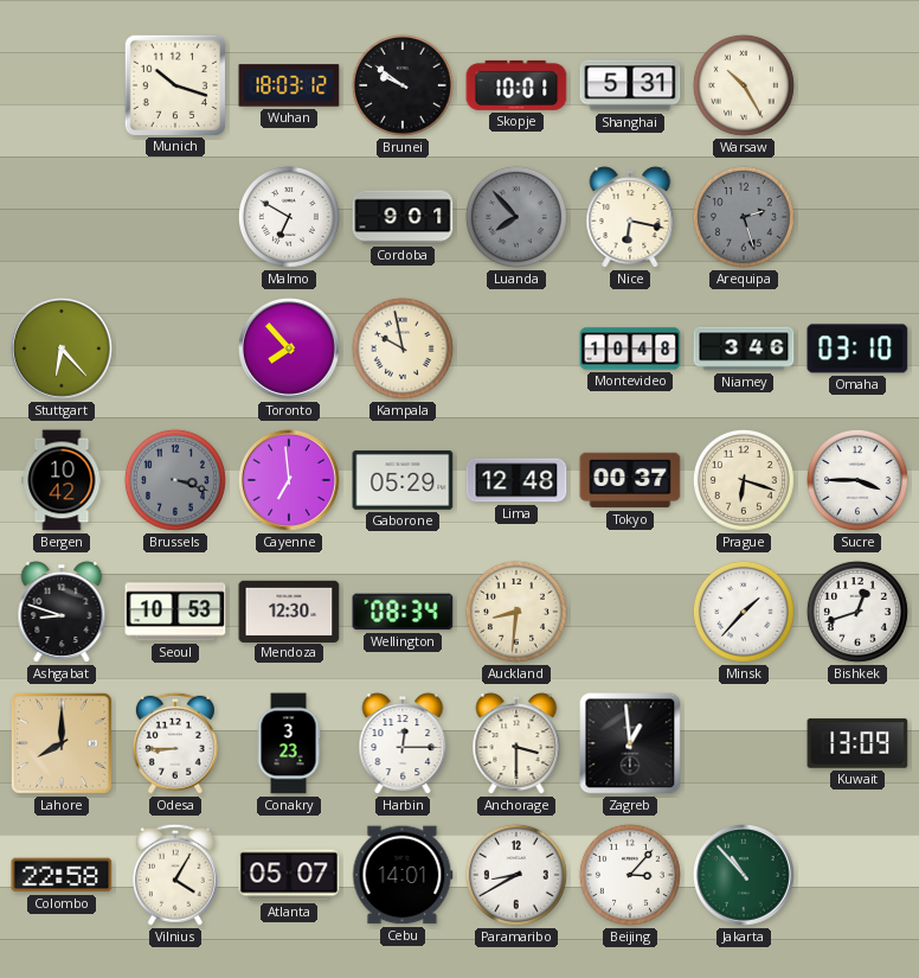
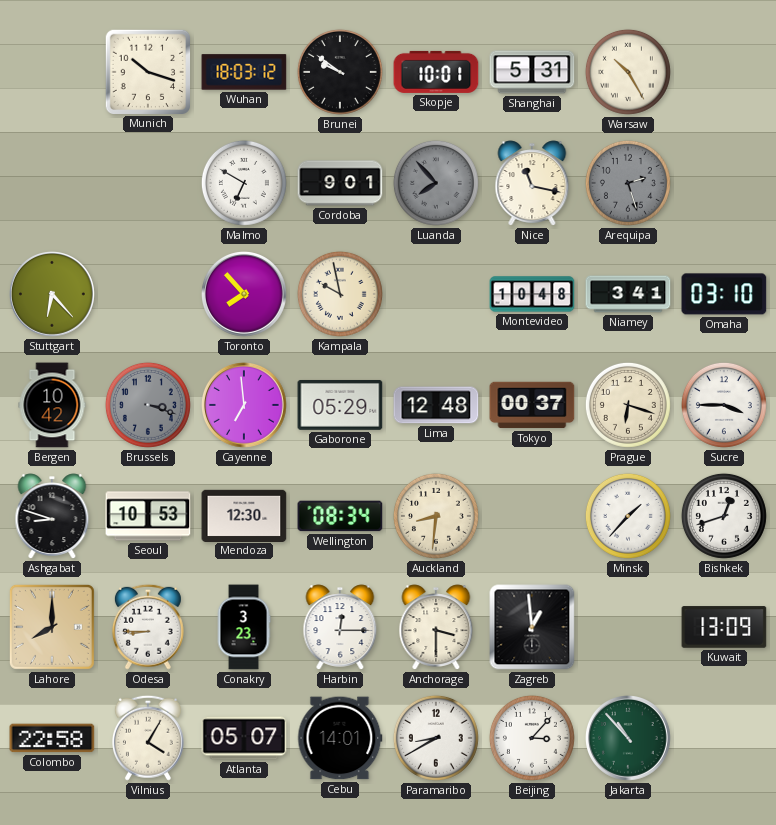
Nice: 6:17 -> 11:17
Niamey: 3:46 -> 3:41
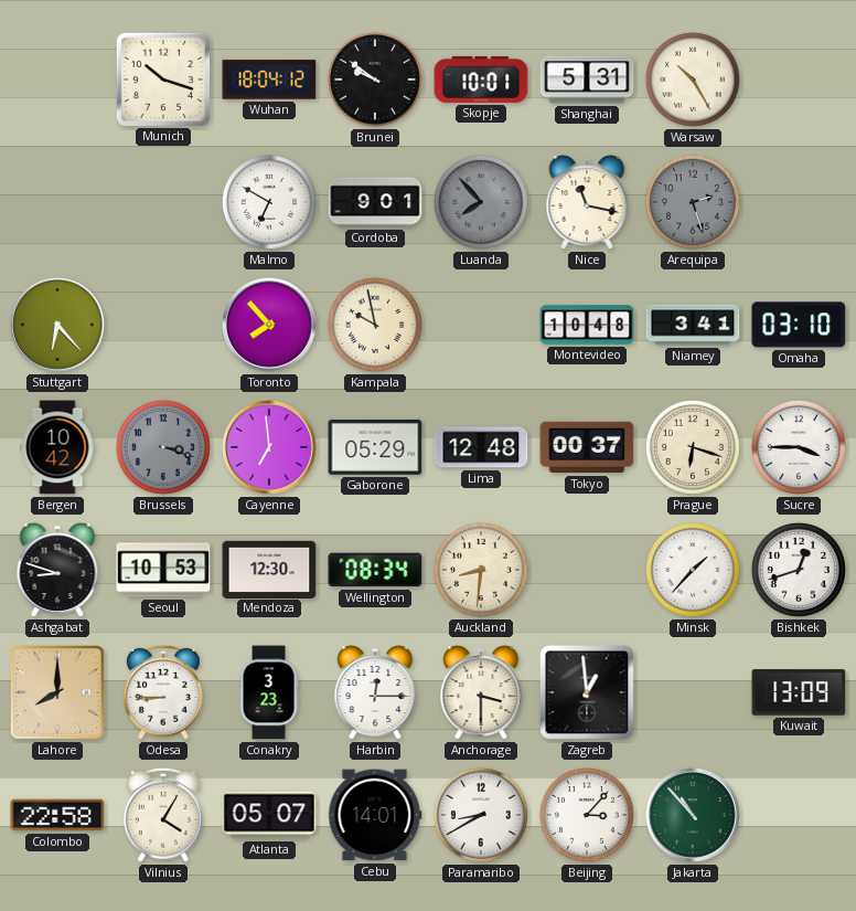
Wuhan: 18:03 -> 18:04
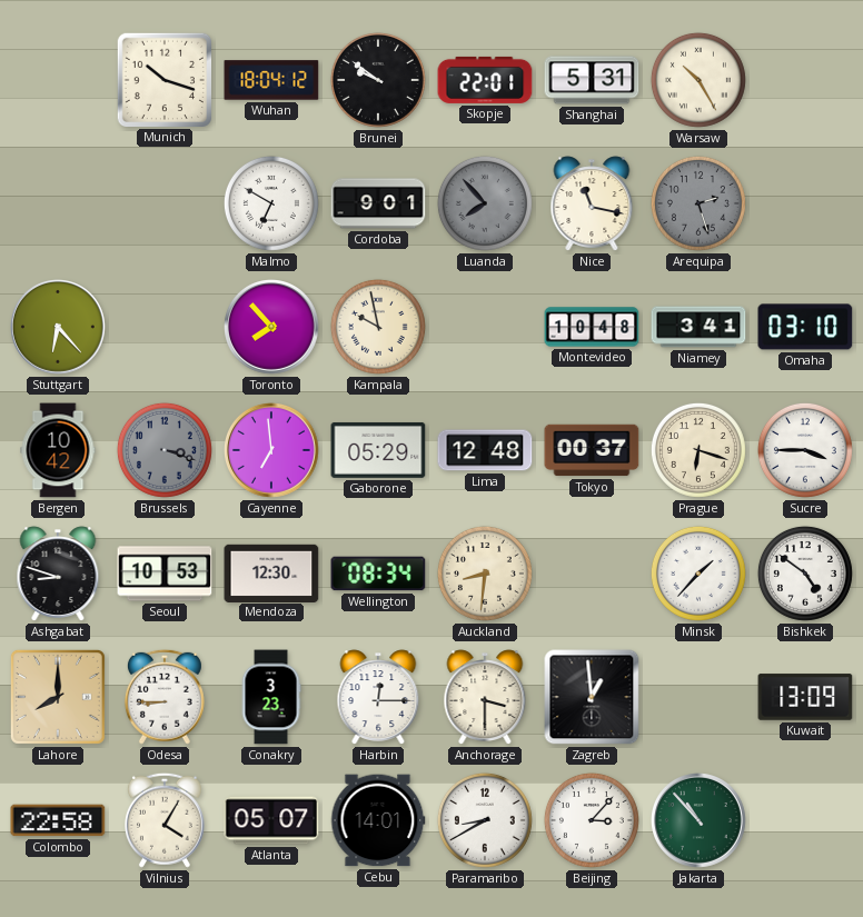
Skopje: 10:01 -> 22:01
Bishkek: 12:42 -> 4:51
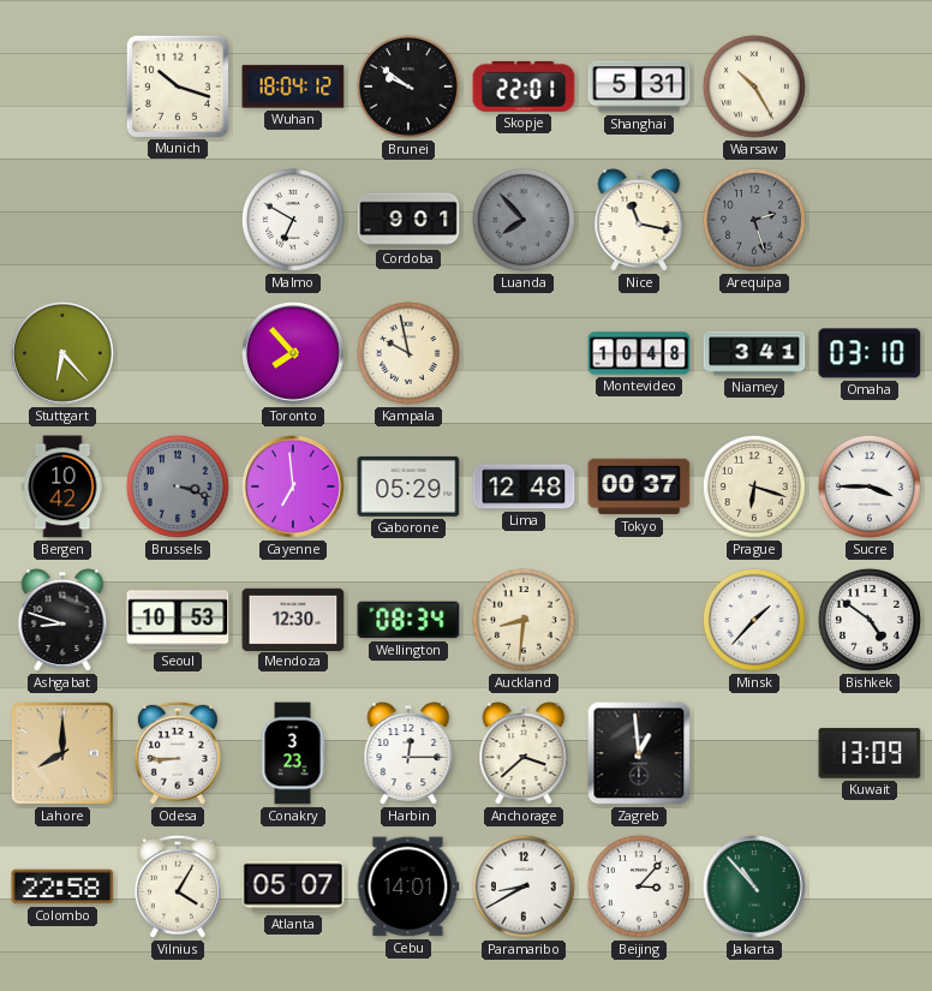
Anchorage: 3:30 -> 3:38
